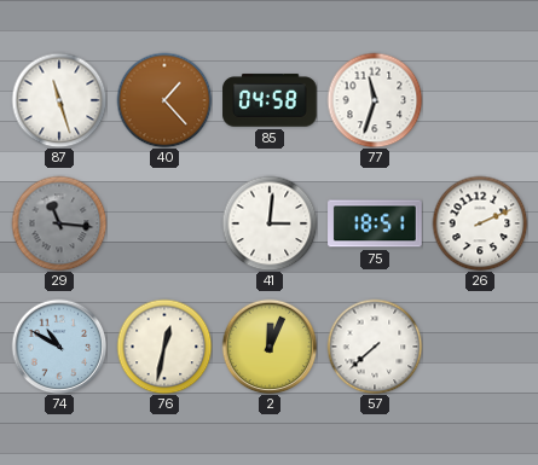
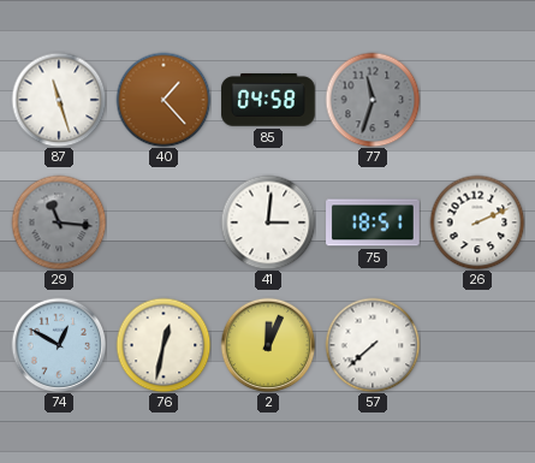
77 dial: white -> grey
74: 10:50 -> 12:50
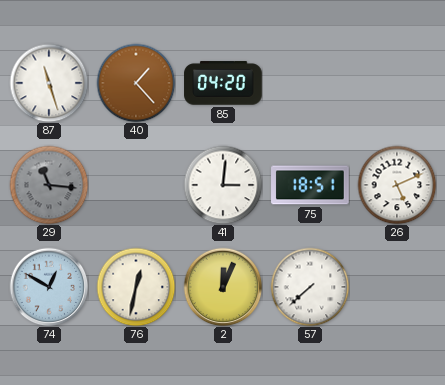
85: 04:58 -> 04:20
77: 11:33 -> none
26: 2:11 -> 5:11
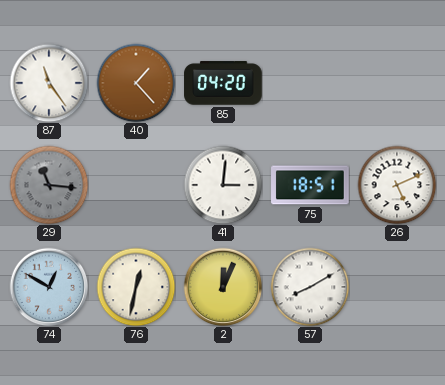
87: 11:27 -> 11:24
57: 7:38 -> 8:10
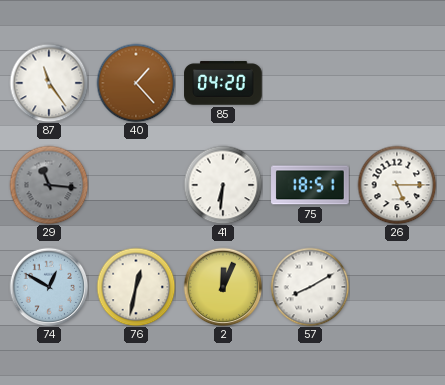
41: 3:01 -> 6:31
26: 5:11 -> 5:15
